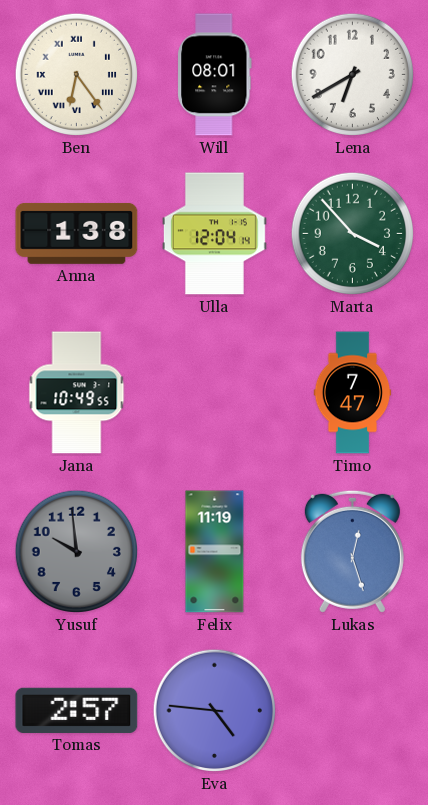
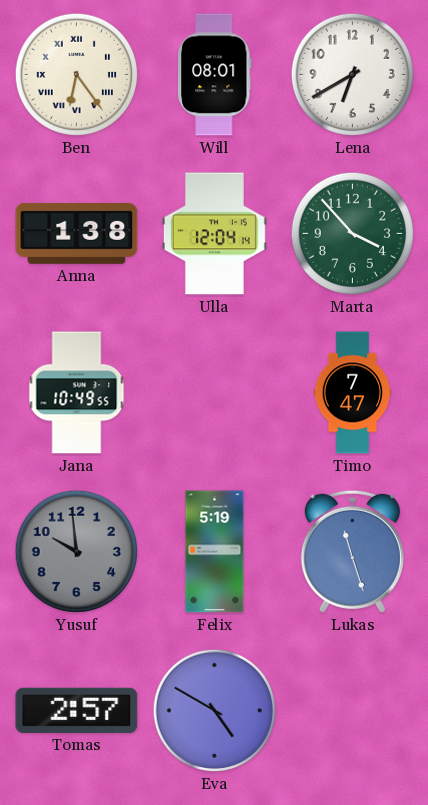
Felix: 11:19 -> 5:19
Lukas: 12:27 -> 11:27
Eva: 4:46 -> 4:50
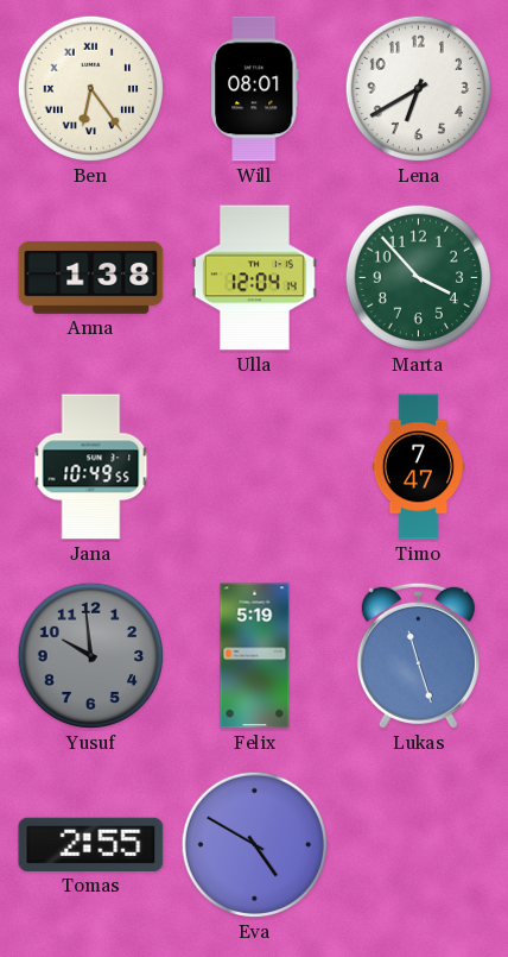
Tomas: 2:57 -> 2:55
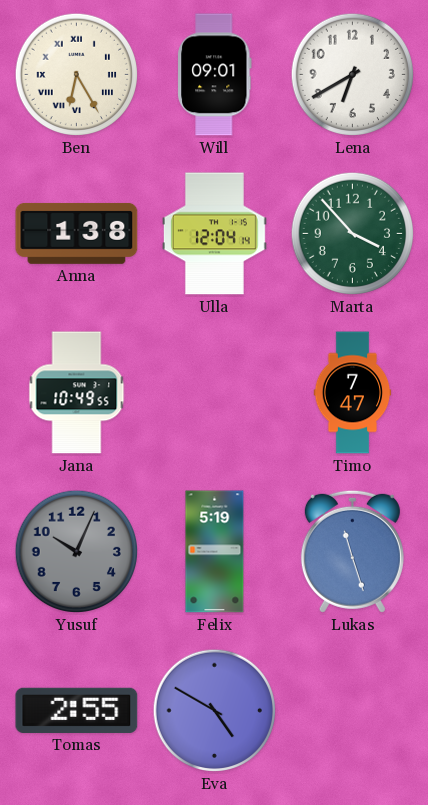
Ben: 6:24 -> 6:25
Will: 08:01 -> 09:01
Yusuf: 9:59 -> 10:04
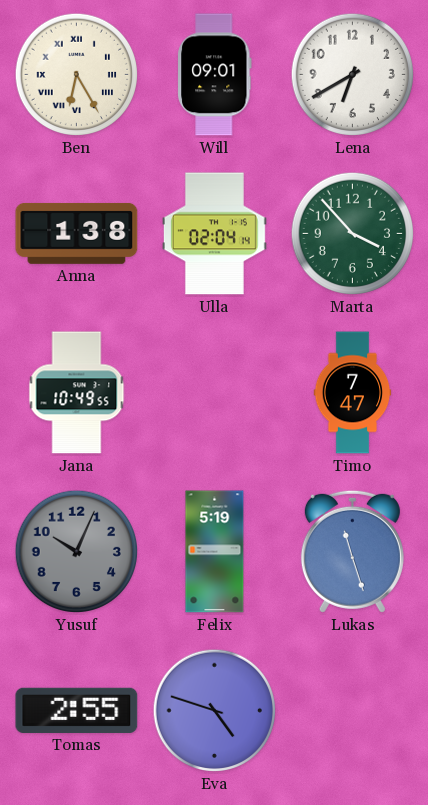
Ulla: 12:04 -> 02:04
Eva: 4:50 -> 4:48
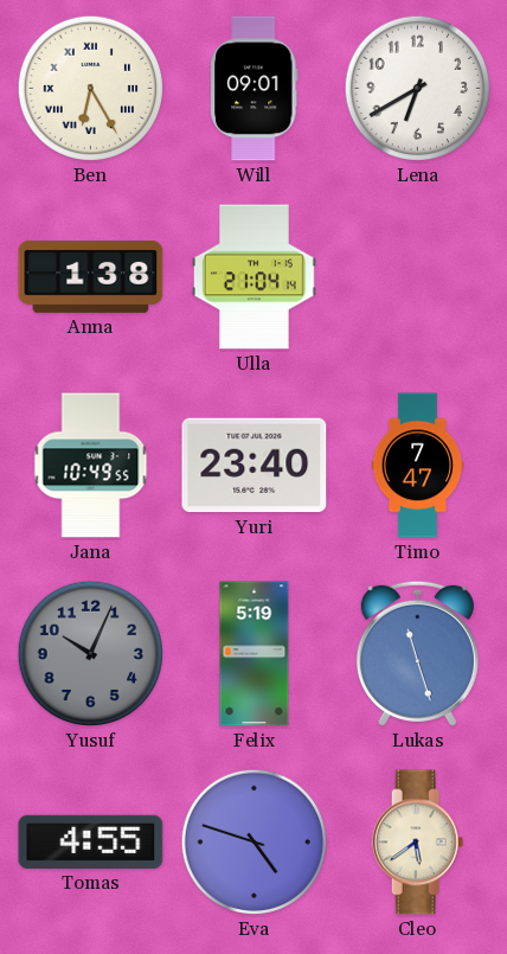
Ulla: 02:04 -> 21:04
Marta: 3:53 -> none
Yuri: none -> 23:40
Tomas: 2:55 -> 4:55
Cleo: none -> 5:39
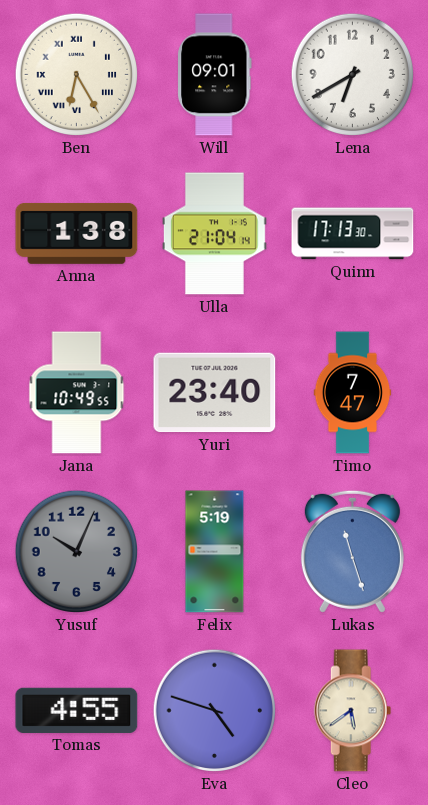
Quinn: none -> 17:13
